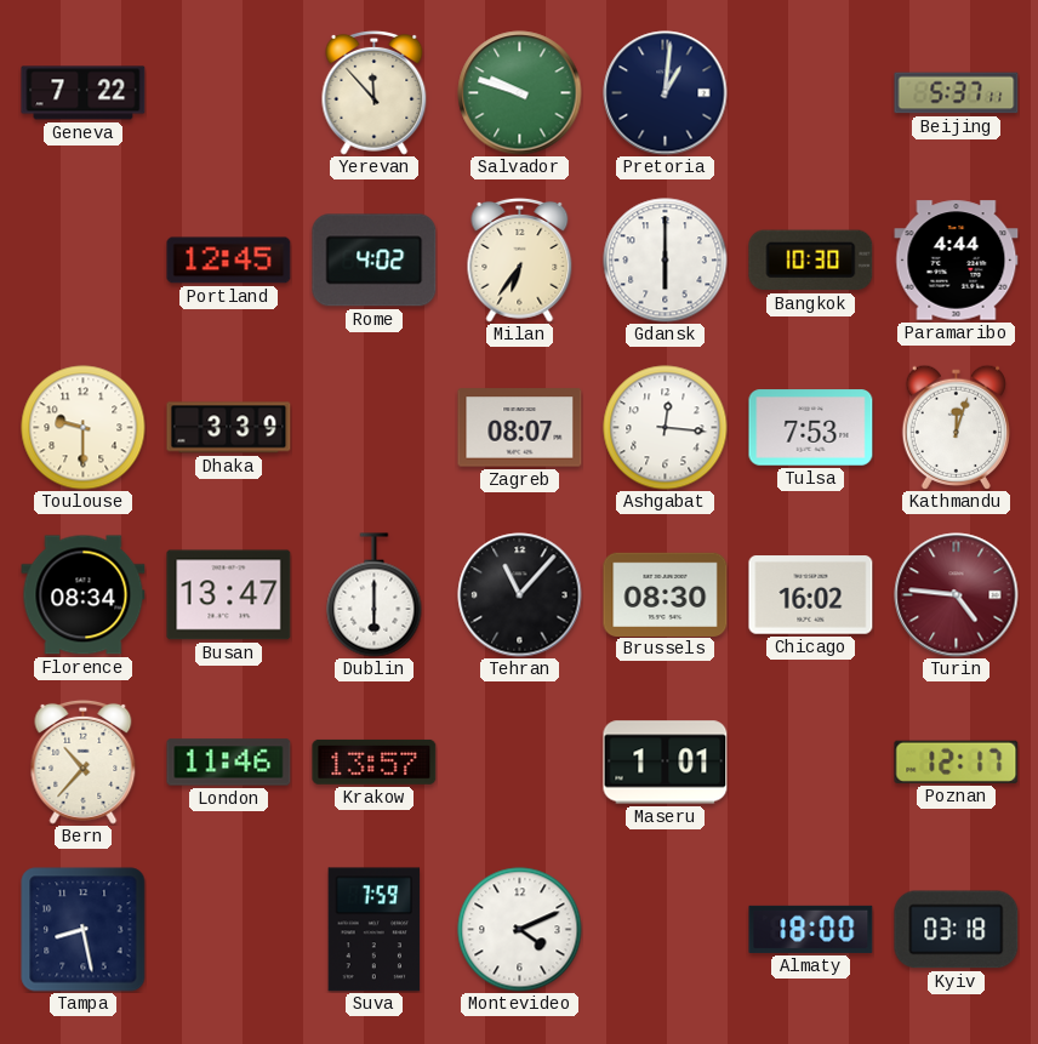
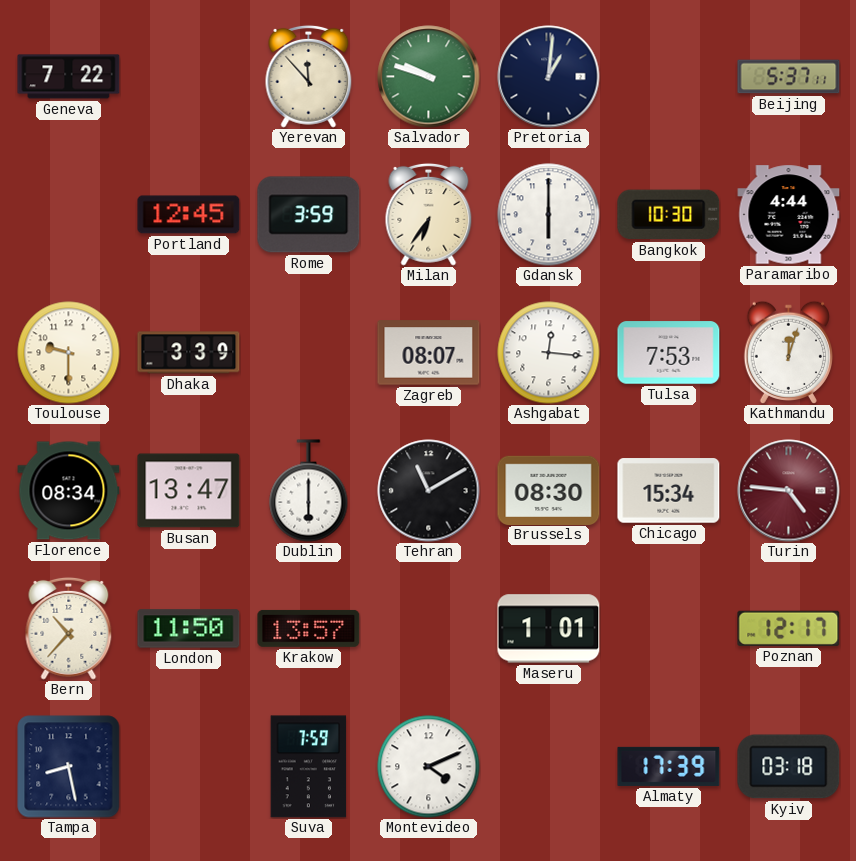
Rome: 4:02 -> 3:59
Tehran: 11:07 -> 11:10
Chicago: 16:02 -> 15:34
London: 11:46 -> 11:50
Almaty: 18:00 -> 17:39
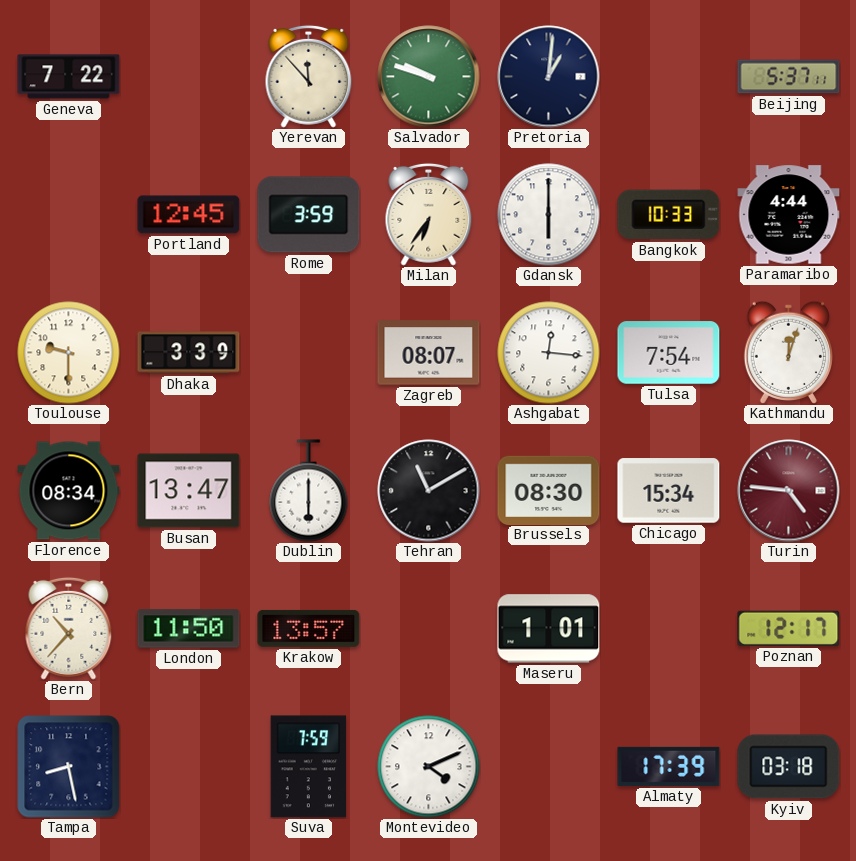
Bangkok: 10:30 -> 10:33
Tulsa: 7:53 -> 7:54
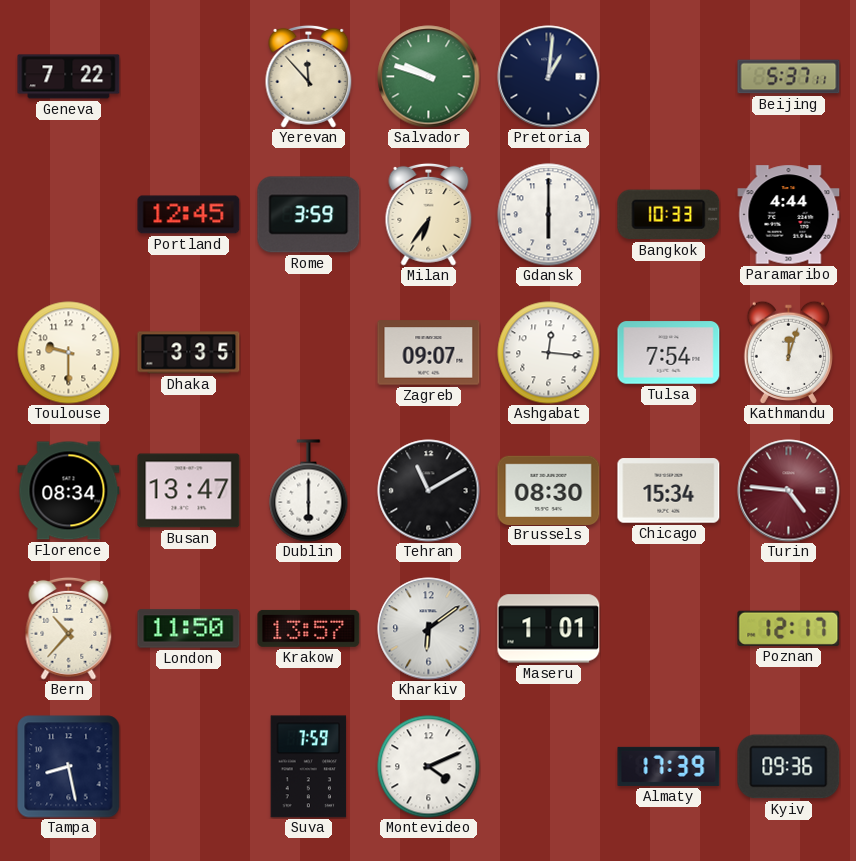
Dhaka: 3:39 -> 3:35
Zagreb: 08:07 -> 09:07
Kharkiv: none -> 6:09
Kyiv: 03:18 -> 09:36
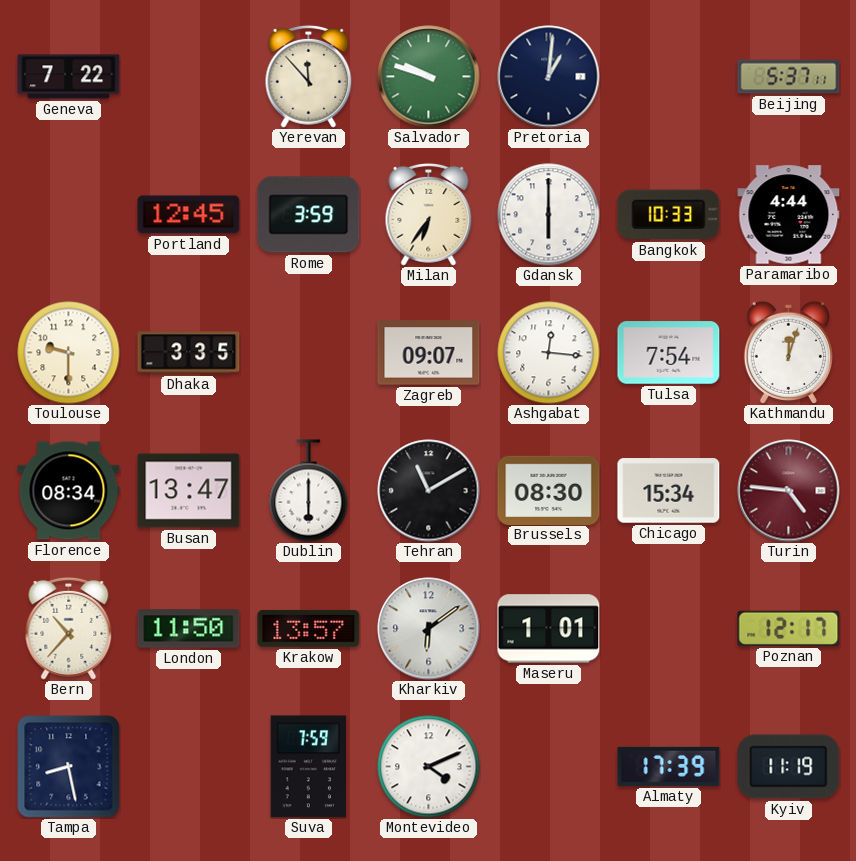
Kyiv: 09:36 -> 11:19
